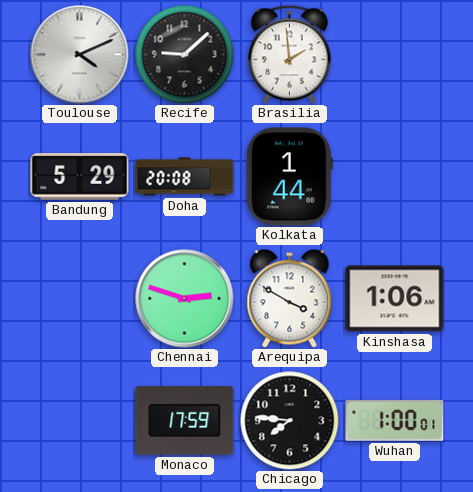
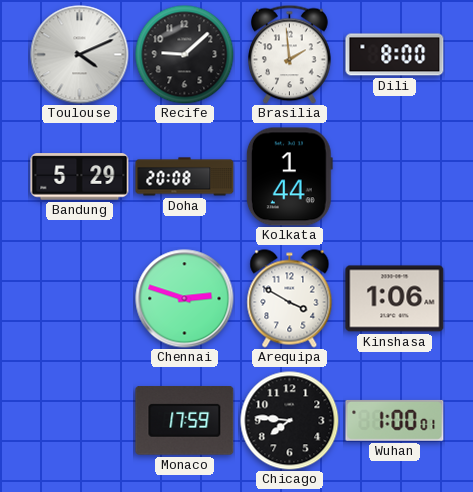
Dili: none -> 8:00
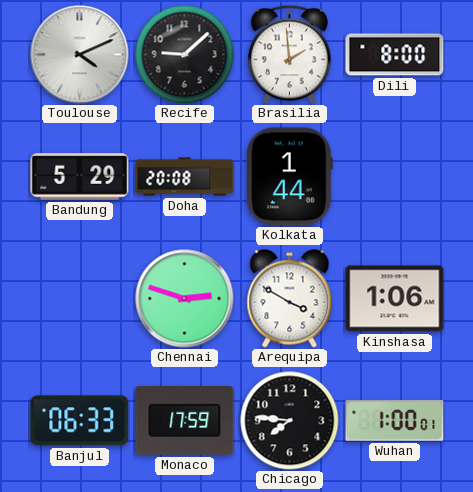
Banjul: none -> 06:33
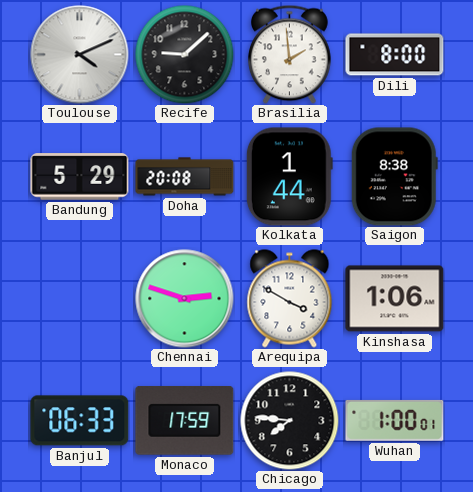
Saigon: none -> 8:38
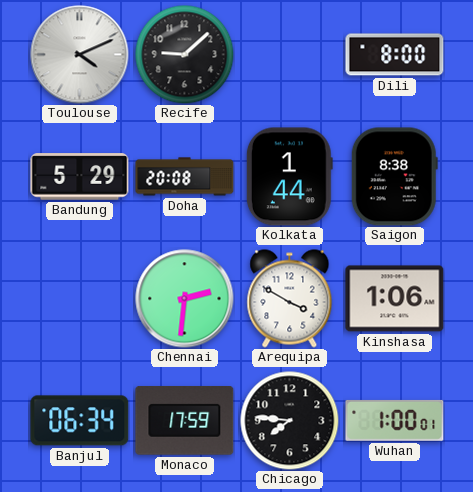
Brasilia: 1:59 -> none
Chennai: 2:48 -> 2:31
Banjul: 06:33 -> 06:34
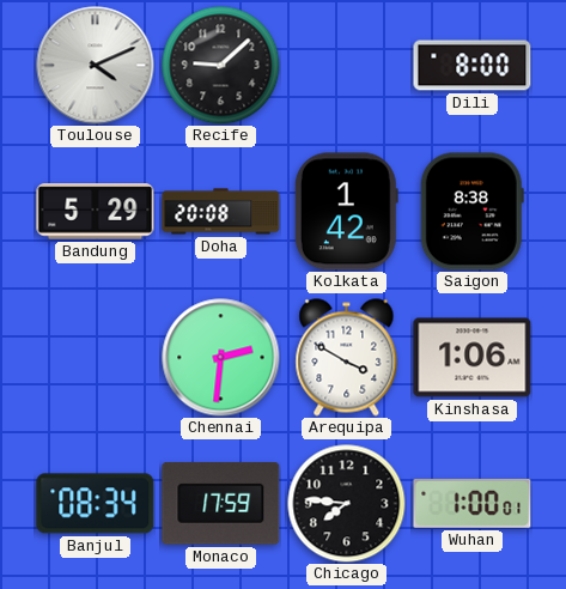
Kolkata: 1:44 -> 1:42
Banjul: 06:34 -> 08:34
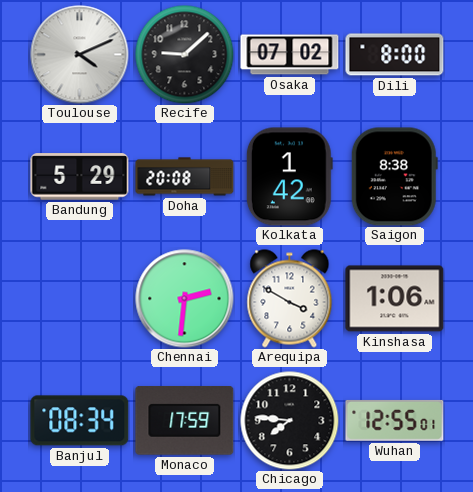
Osaka: none -> 07:02
Wuhan: 1:00 -> 12:55
